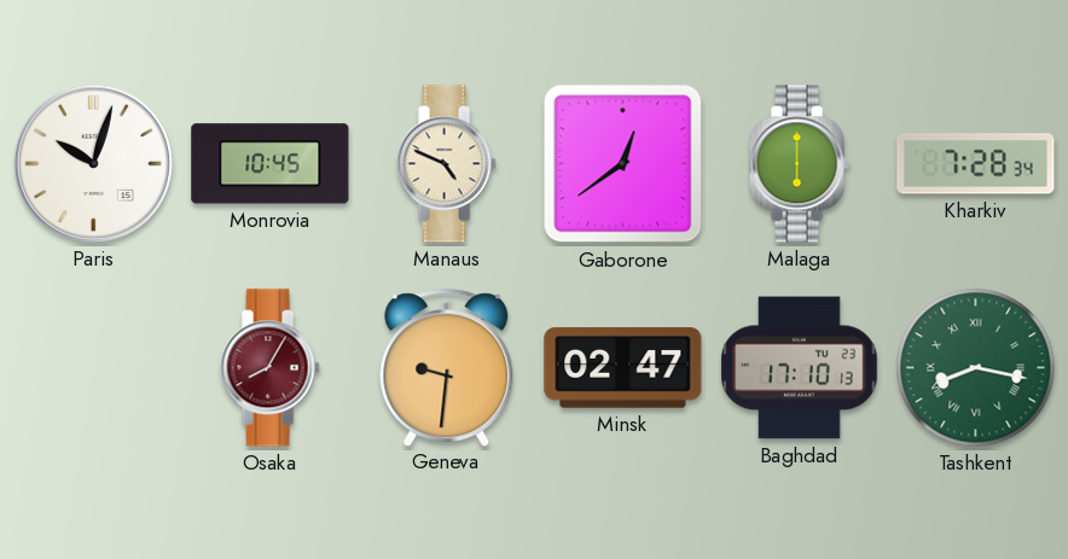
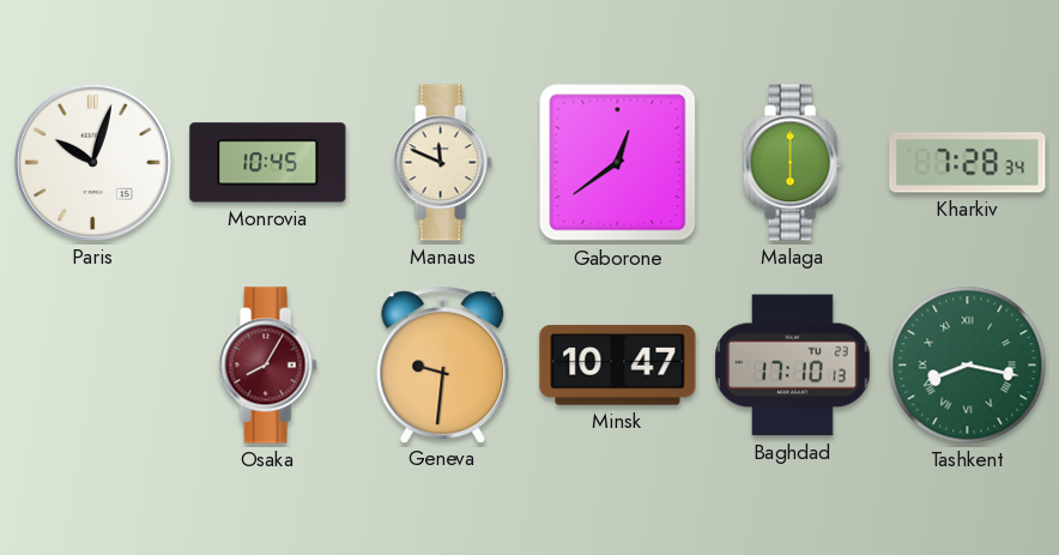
Manaus: 4:49 -> 11:49
Minsk: 02:47 -> 10:47
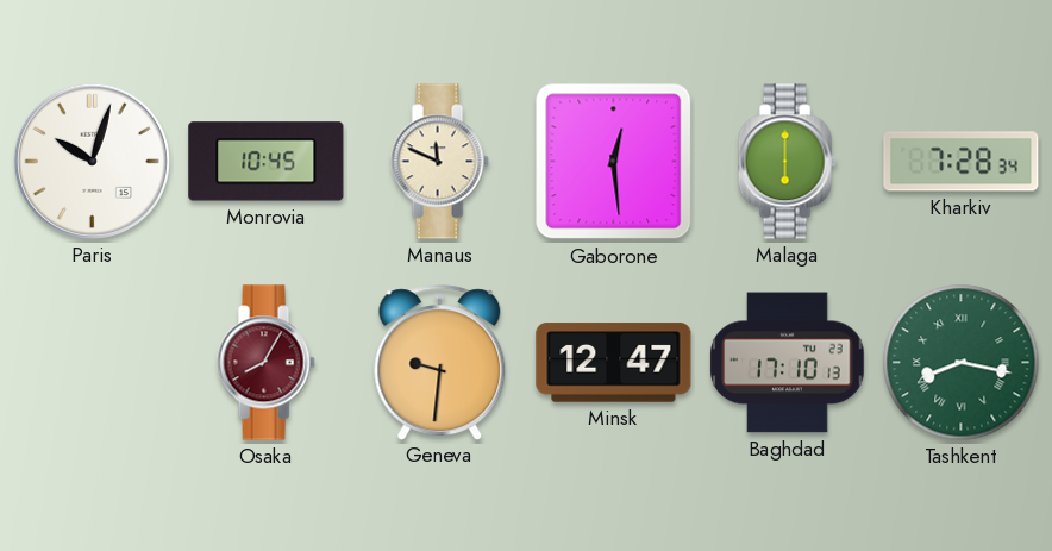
Gaborone: 12:39 -> 12:29
Minsk: 10:47 -> 12:47
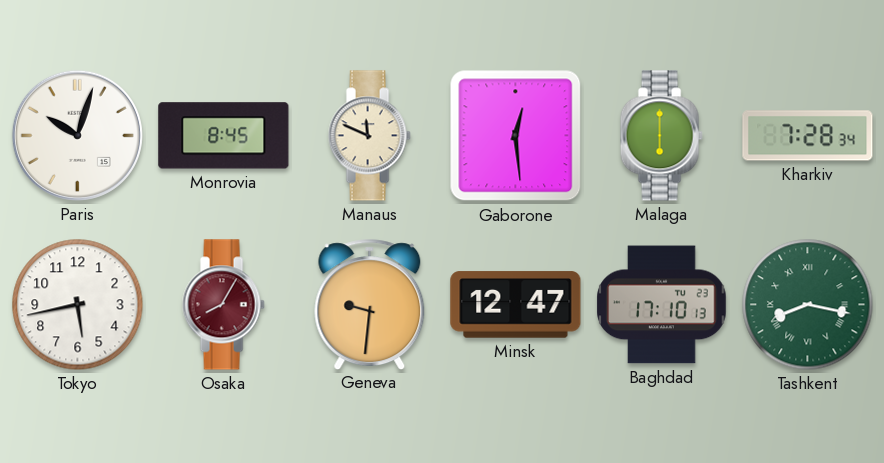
Monrovia: 10:45 -> 8:45
Tokyo: none -> 5:43
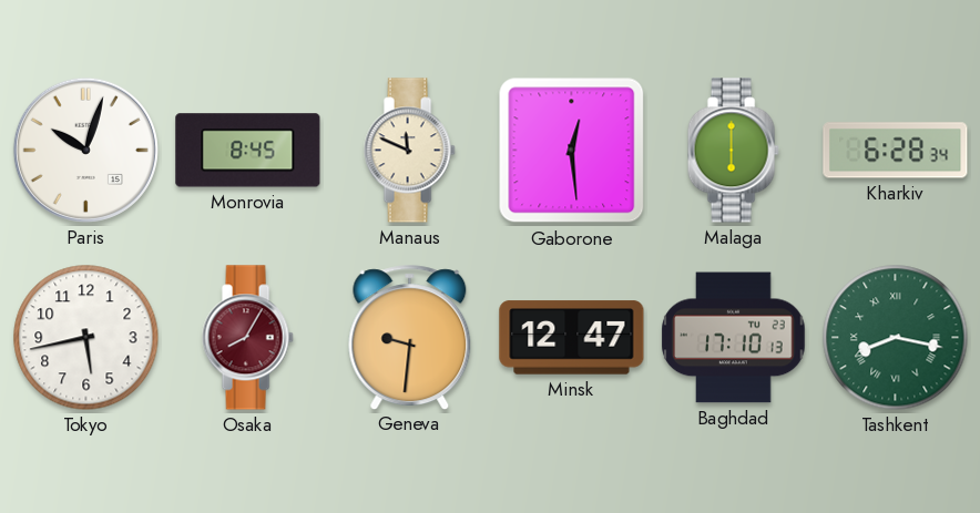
Kharkiv: 7:28 -> 6:28
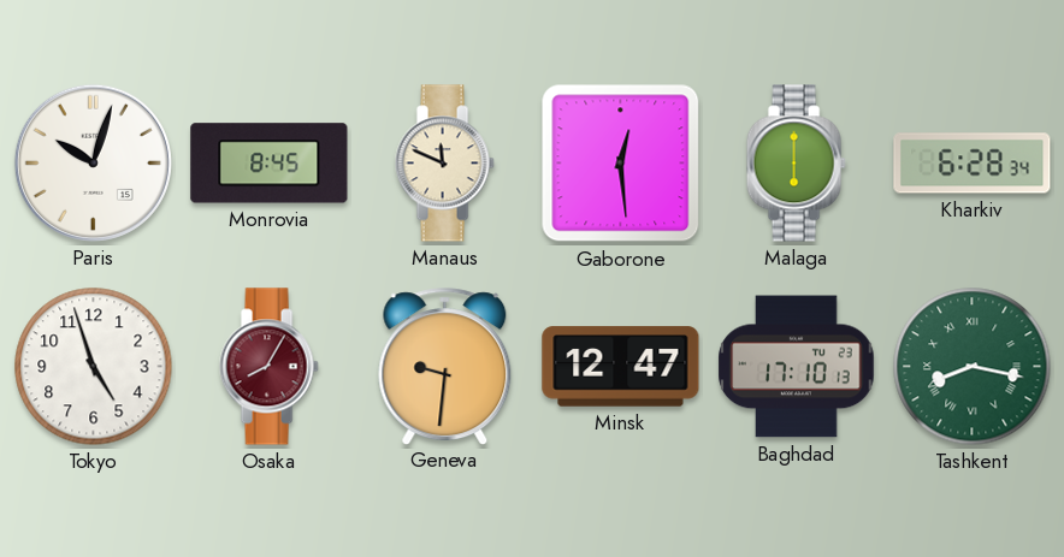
Tokyo: 5:43 -> 4:57
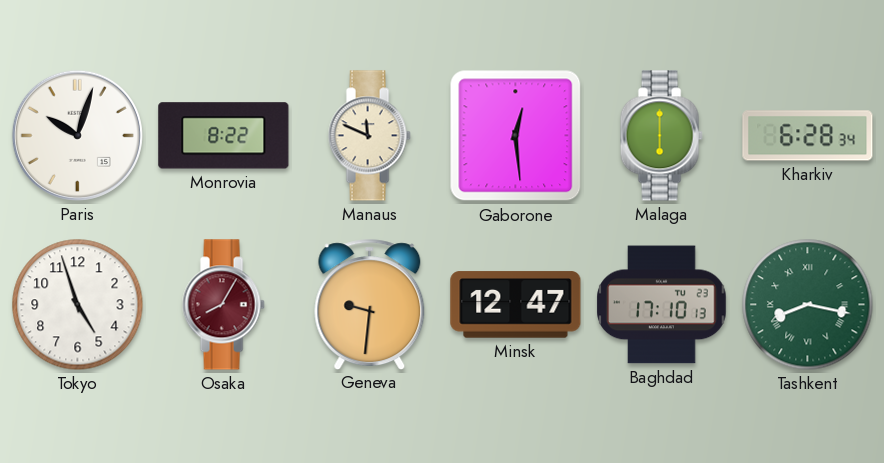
Monrovia: 8:45 -> 8:22
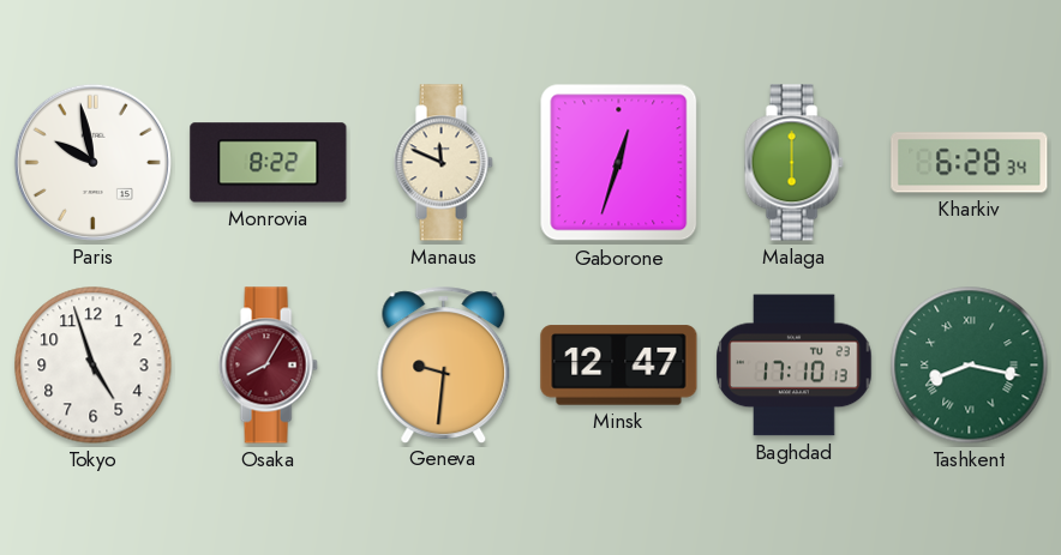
Paris: 10:03 -> 9:58
Gaborone: 12:29 -> 12:33
